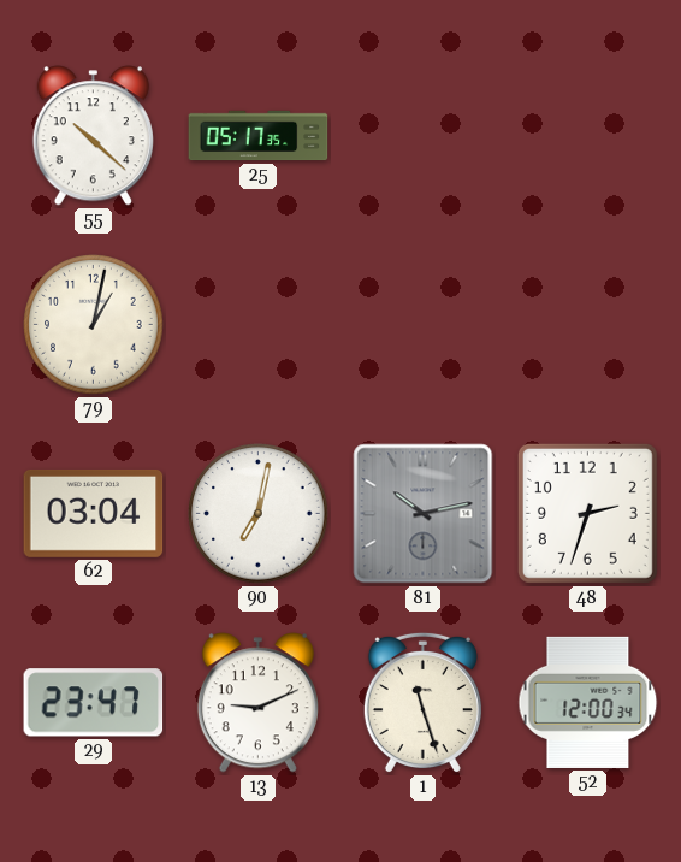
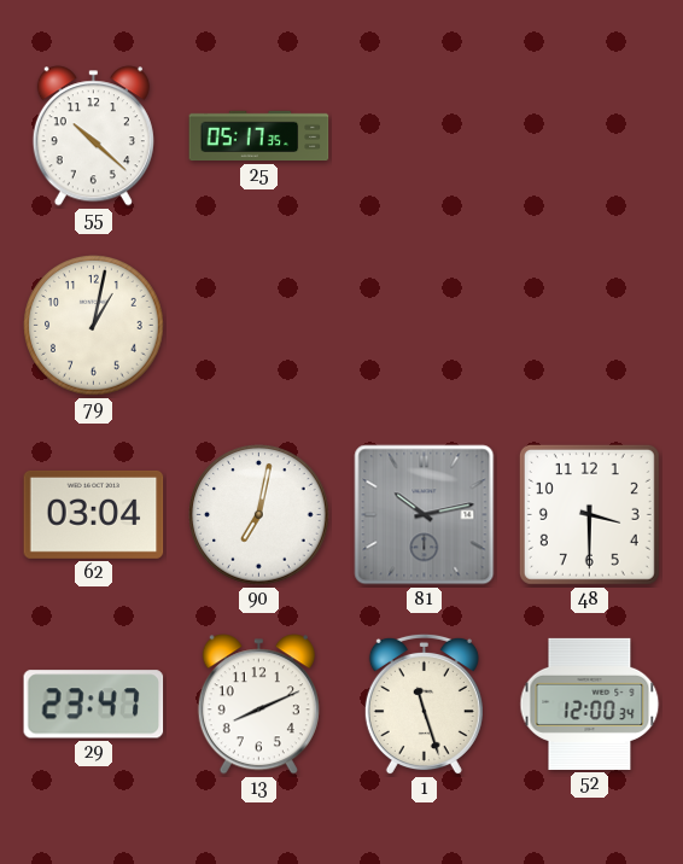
48: 2:33 -> 3:30
13: 9:11 -> 8:11
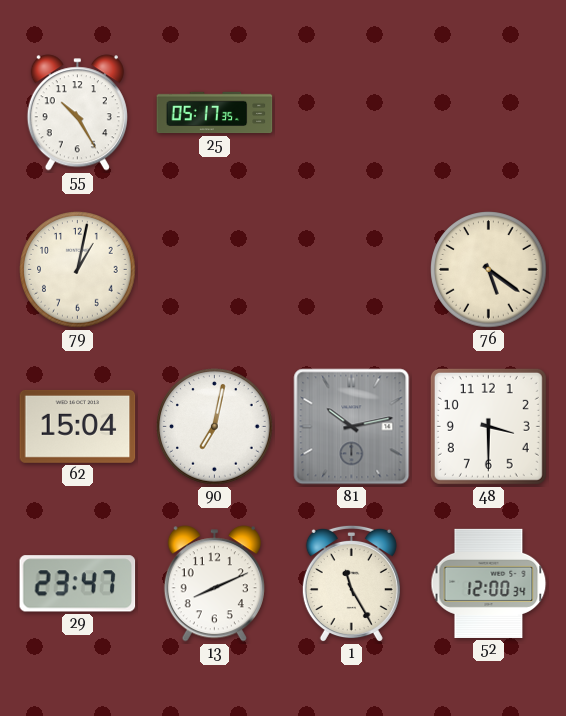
55: 10:22 -> 10:25
76: none -> 5:21
62: 03:04 -> 15:04
1: 11:27 -> 11:25
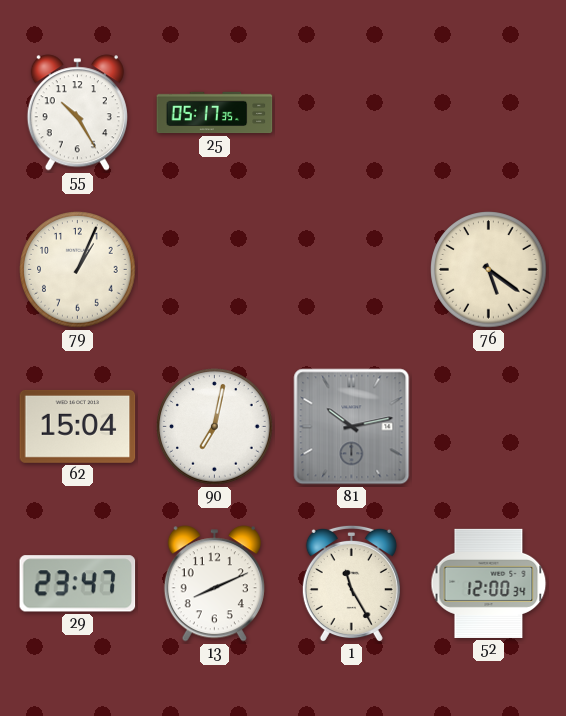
79: 1:02 -> 1:04
48: 3:30 -> none
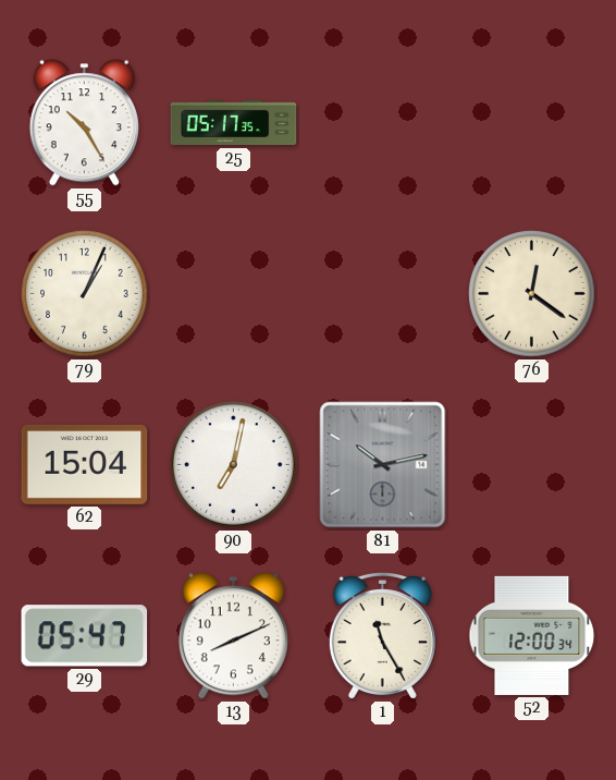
76: 5:21 -> 12:21
29: 23:47 -> 05:47
